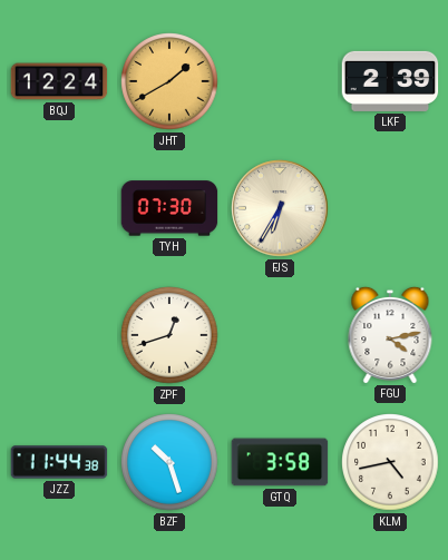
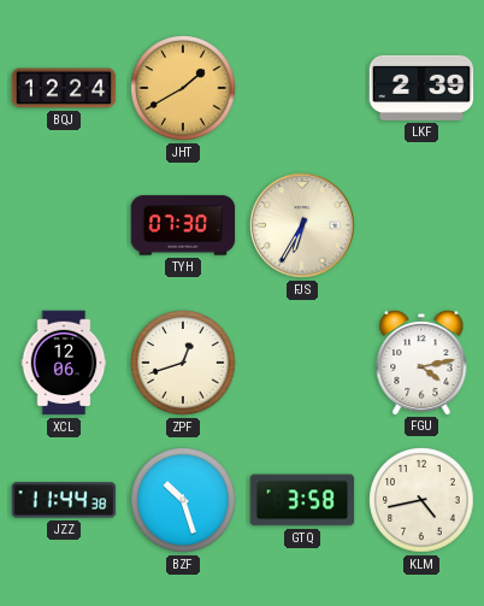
XCL: none -> 12:06
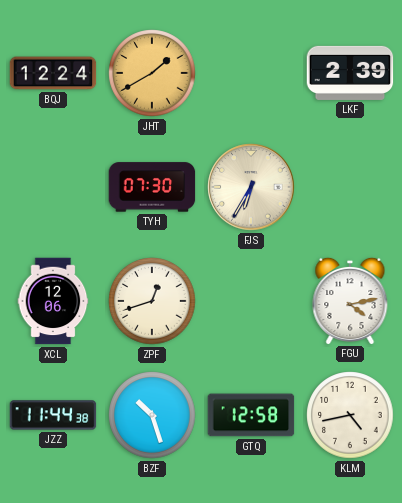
GTQ: 3:58 -> 12:58
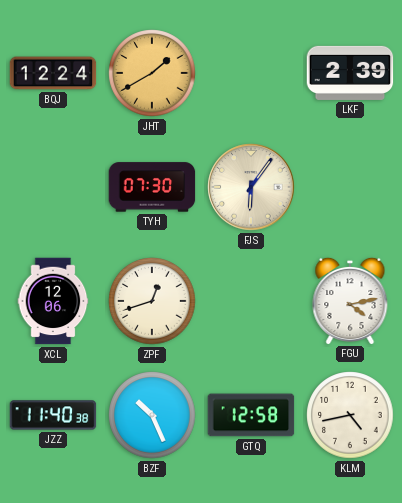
FJS: 6:35 -> 6:06
JZZ: 11:44 -> 11:40
BZF: 10:27 -> 10:26
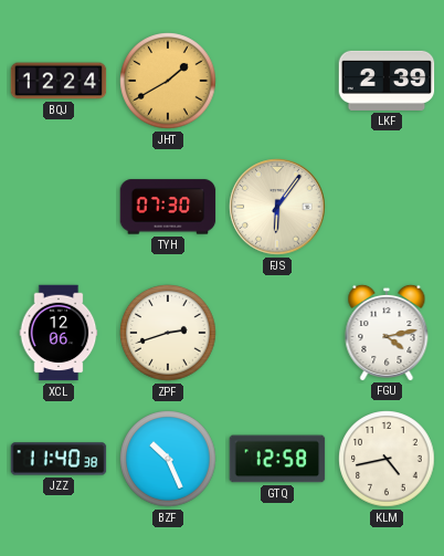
ZPF: 12:42 -> 2:42
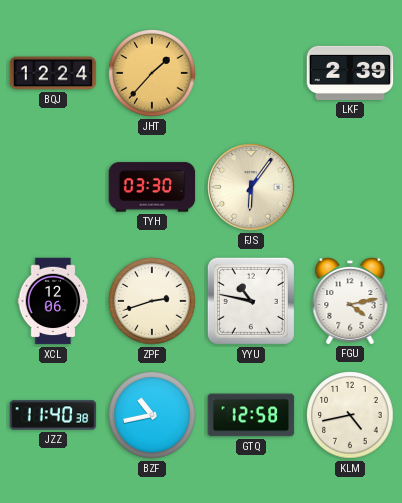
JHT: 1:40 -> 1:37
TYH: 07:30 -> 03:30
YYU: none -> 10:47
BZF: 10:26 -> 10:43
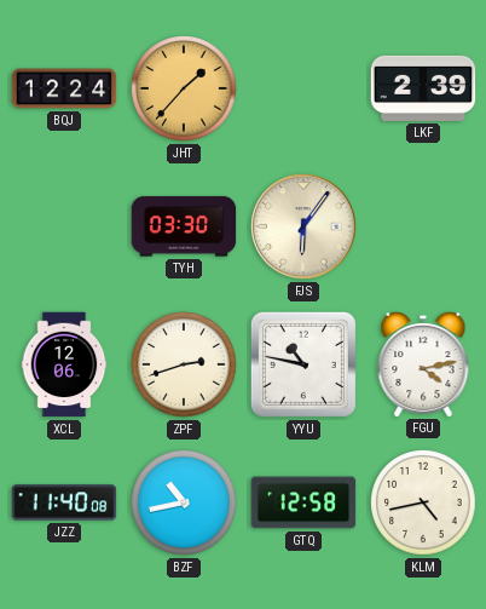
JZZ: 11:40:38 -> 11:40:08
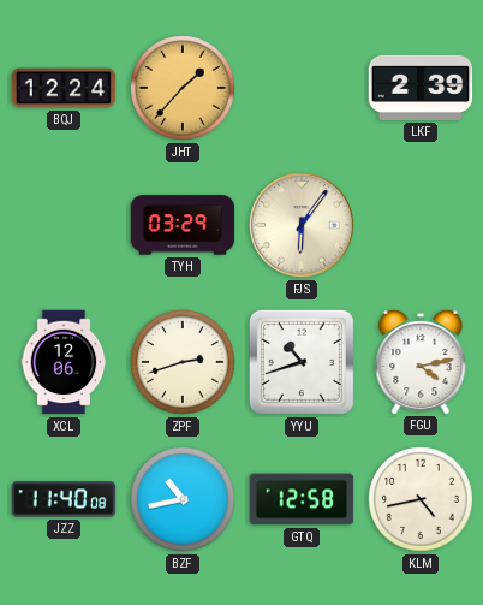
TYH: 03:30 -> 03:29
YYU: 10:47 -> 10:42
